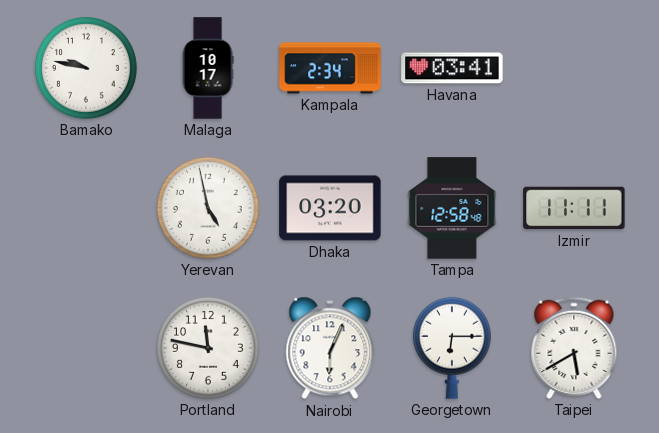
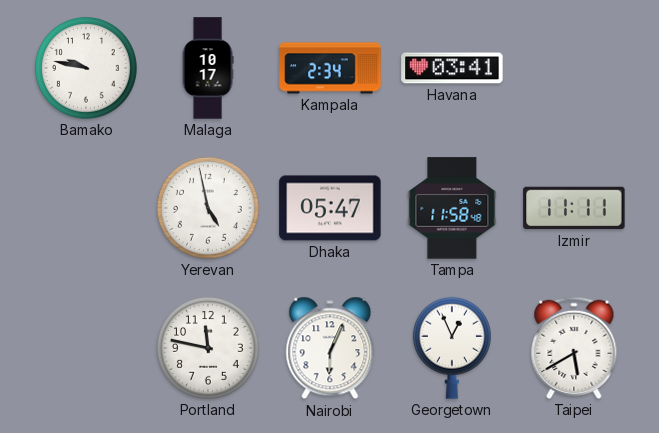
Dhaka: 03:20 -> 05:47
Tampa: 12:58 -> 11:58
Georgetown: 6:15 -> 12:56
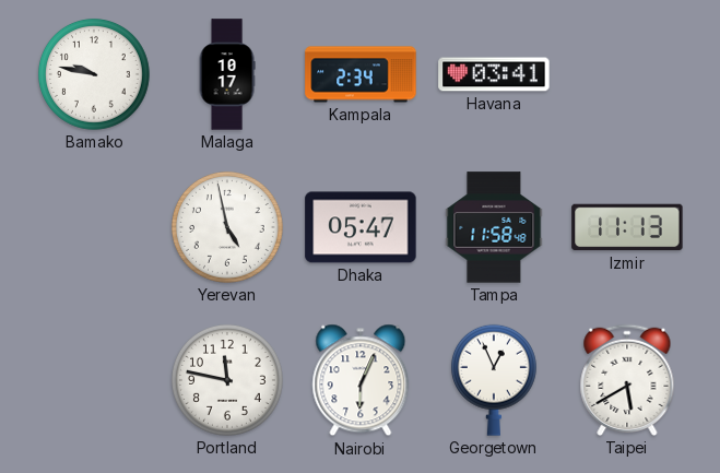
Izmir: 11:11 -> 11:13
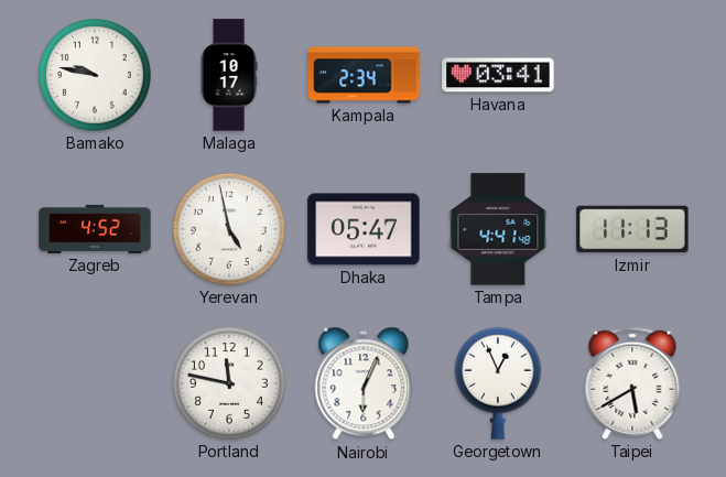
Zagreb: none -> 4:52
Tampa: 11:58 -> 4:41
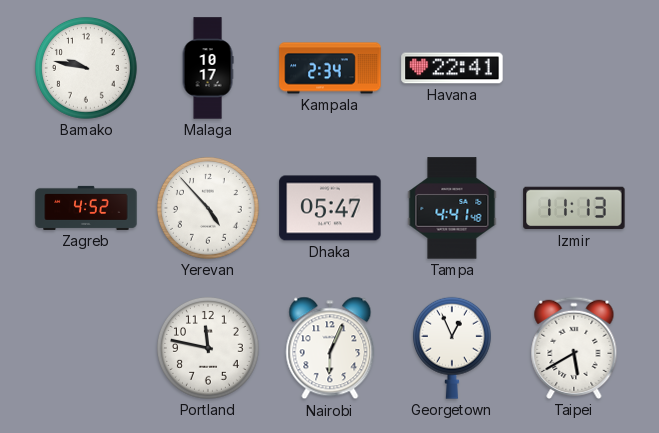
Havana: 03:41 -> 22:41
Yerevan: 4:58 -> 4:53
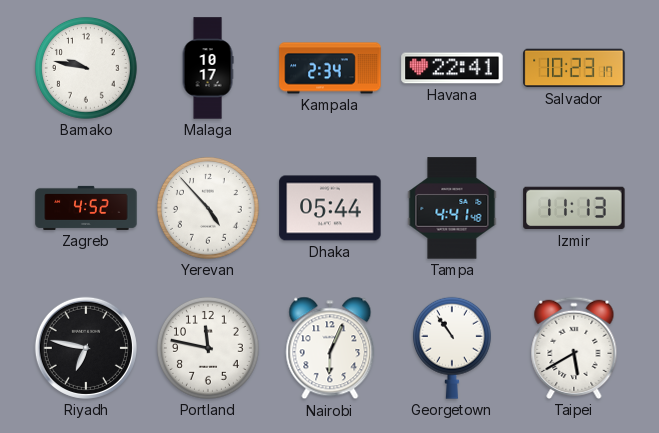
Salvador: none -> 10:23
Dhaka: 05:47 -> 05:44
Riyadh: none -> 6:47
Georgetown: 12:56 -> 10:54
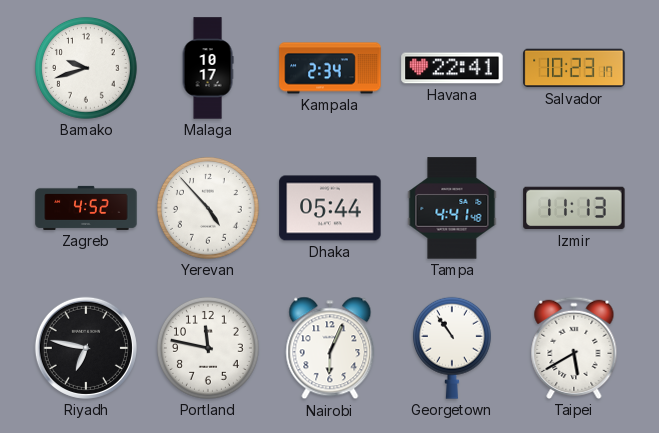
Bamako: 9:47 -> 9:42
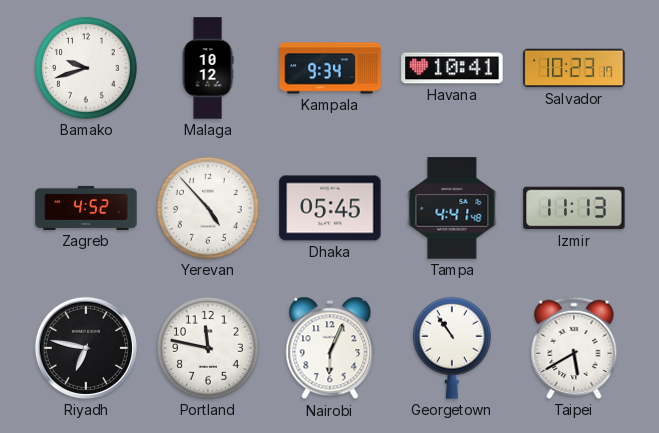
Malaga: 10:17 -> 10:12
Kampala: 2:34 -> 9:34
Havana: 22:41 -> 10:41
Dhaka: 05:44 -> 05:45
